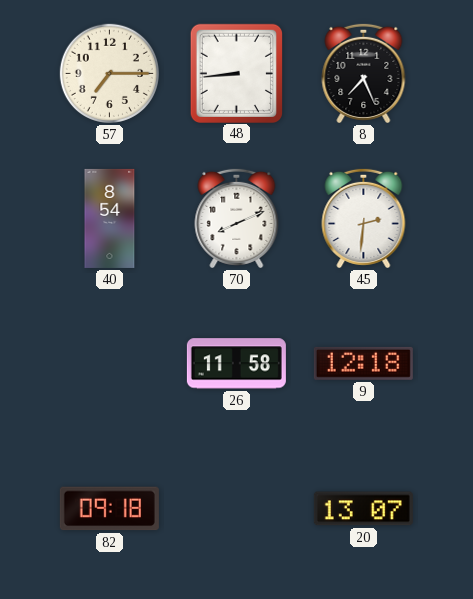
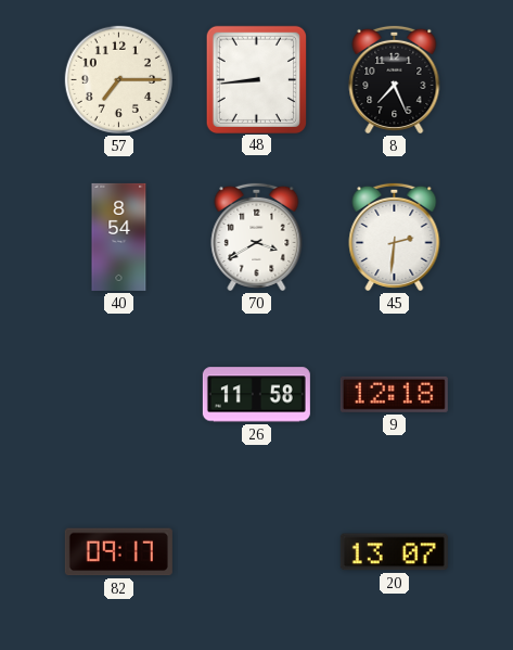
70: 8:11 -> 3:40
82: 09:18 -> 09:17
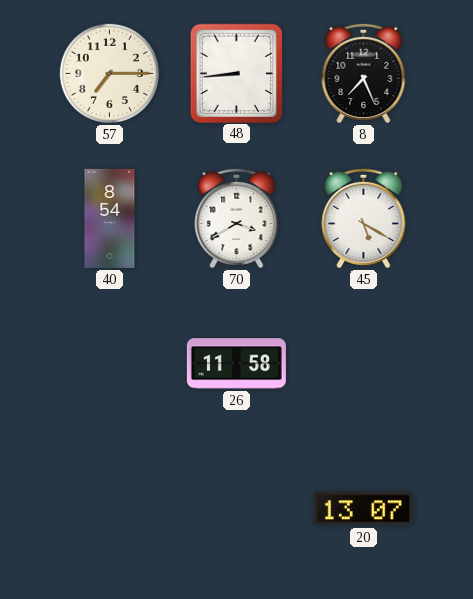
45: 2:31 -> 5:20
9: 12:18 -> none
82: 09:17 -> none
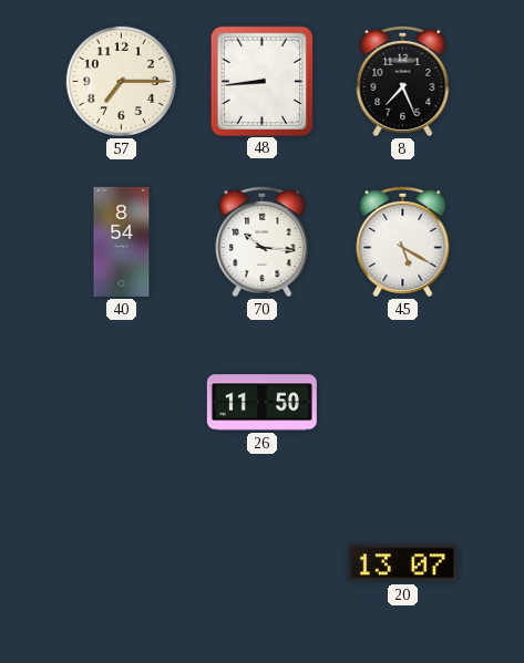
70: 3:40 -> 10:16
26: 11:58 -> 11:50
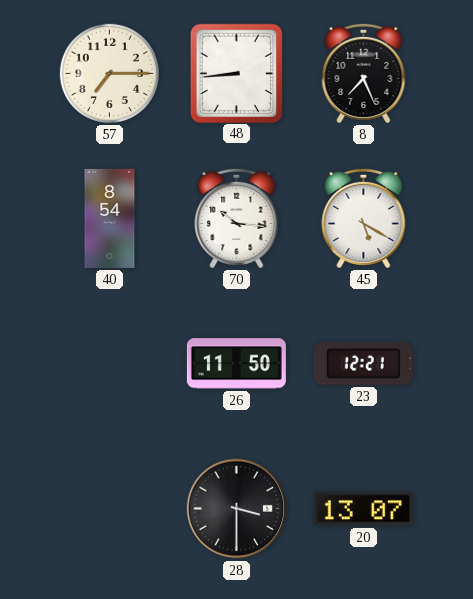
23: none -> 12:21
28: none -> 3:30
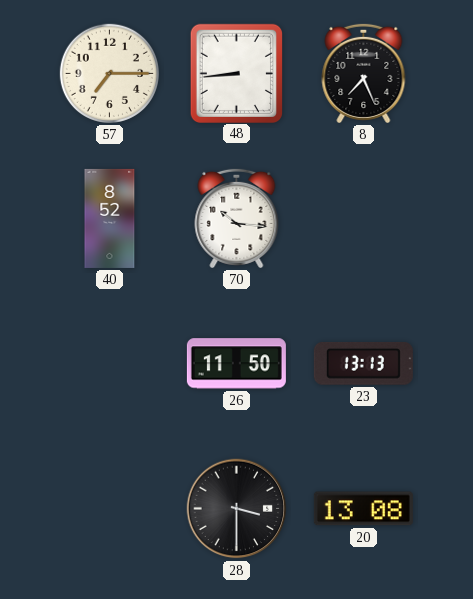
40: 8:54 -> 8:52
45: 5:20 -> none
23: 12:21 -> 13:13
20: 13:07 -> 13:08
